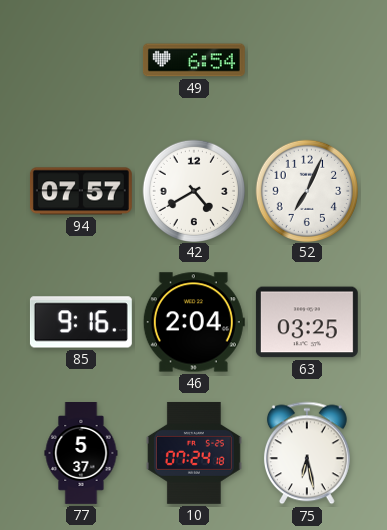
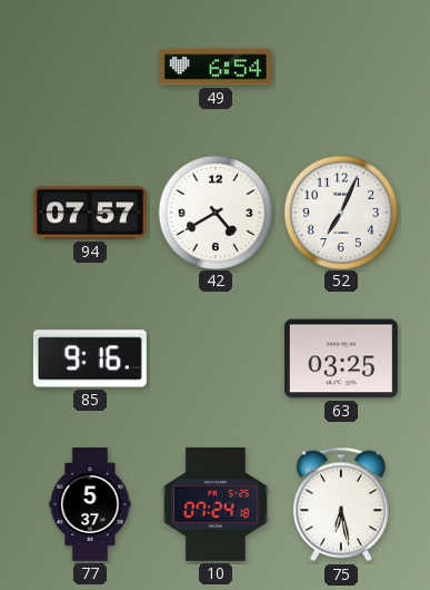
46: 2:04 -> none
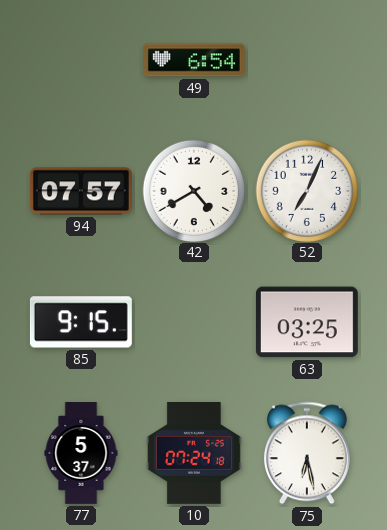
85: 9:16 -> 9:15
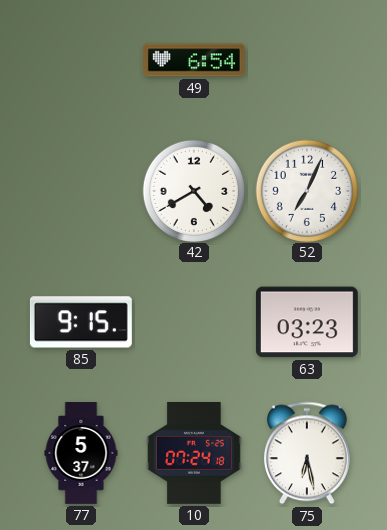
94: 07:57 -> none
63: 03:25 -> 03:23
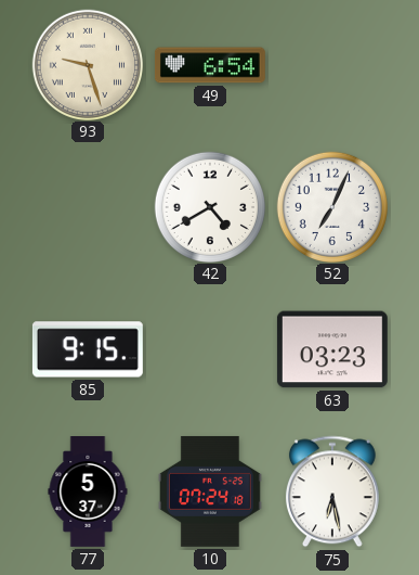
93: none -> 9:27
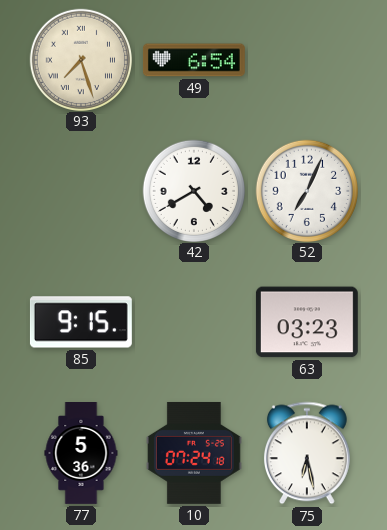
93: 9:27 -> 7:27
77: 5:37 -> 5:36
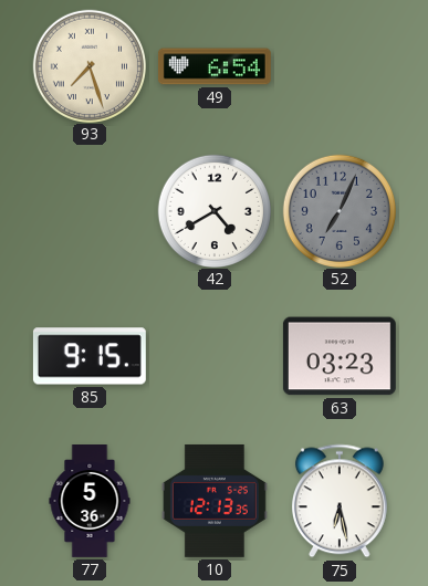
52 dial: white -> grey
10: 07:24 -> 12:13
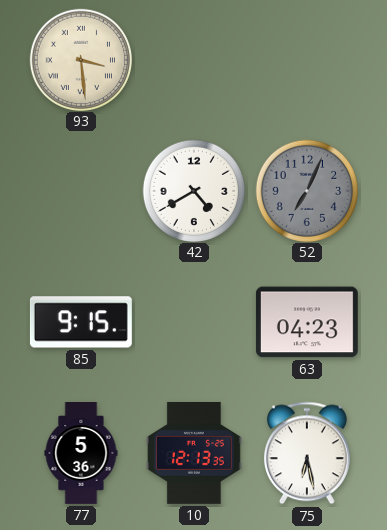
93: 7:27 -> 3:29
49: 6:54 -> none
63: 03:23 -> 04:23
